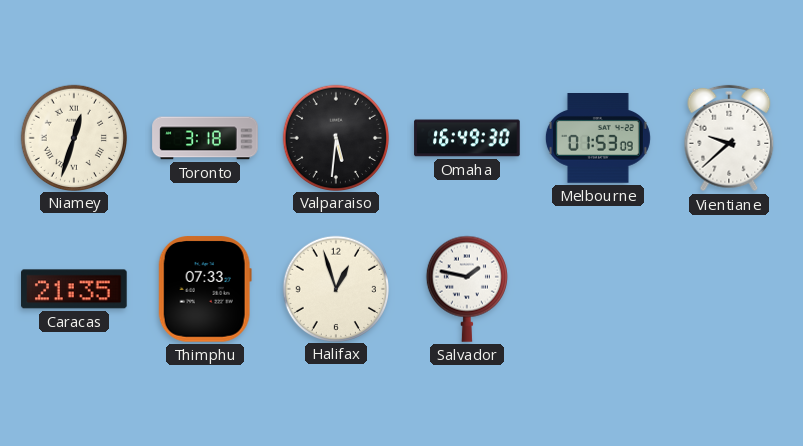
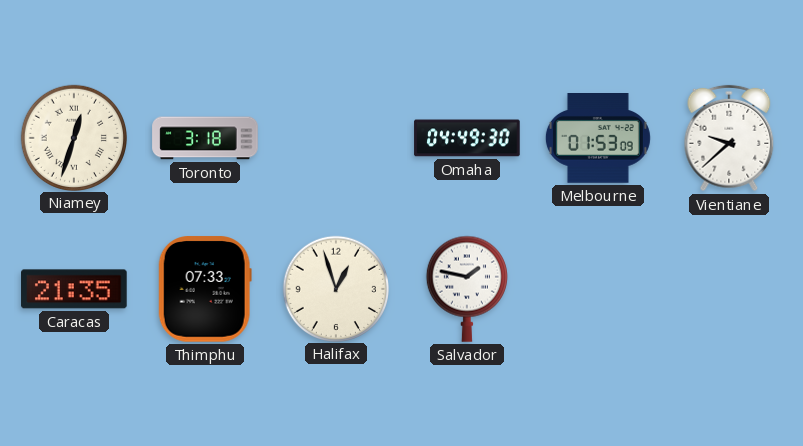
Valparaiso: 5:31 -> none
Omaha: 16:49 -> 04:49
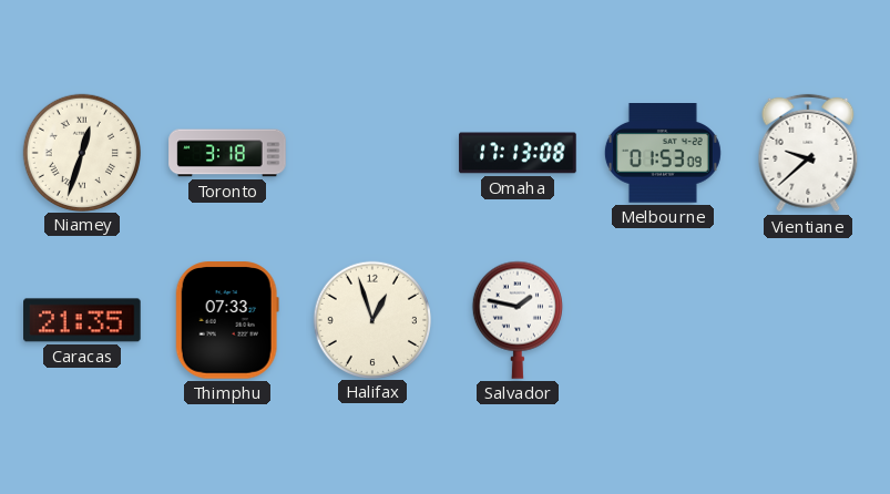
Omaha: 04:49 -> 17:13
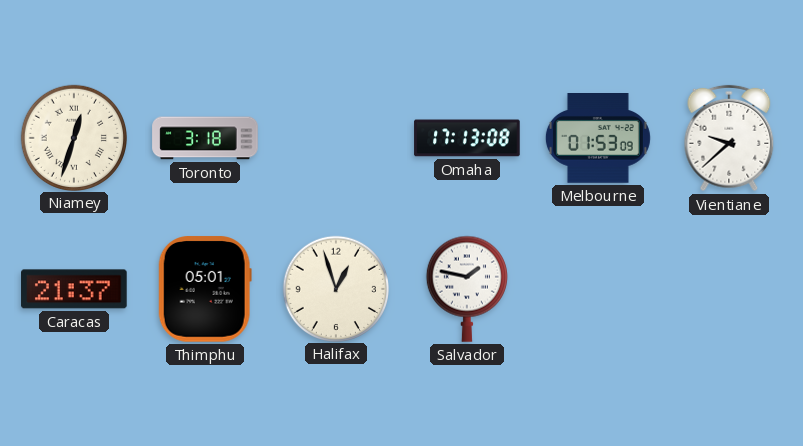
Caracas: 21:35 -> 21:37
Thimphu: 07:33 -> 05:01
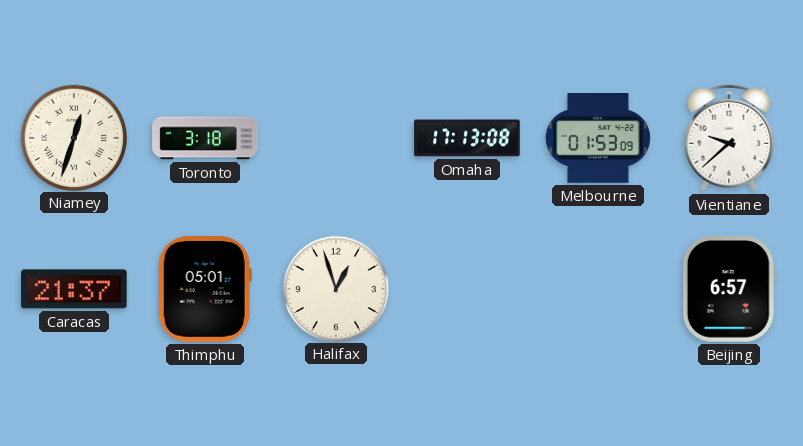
Salvador: 1:47 -> none
Beijing: none -> 6:57
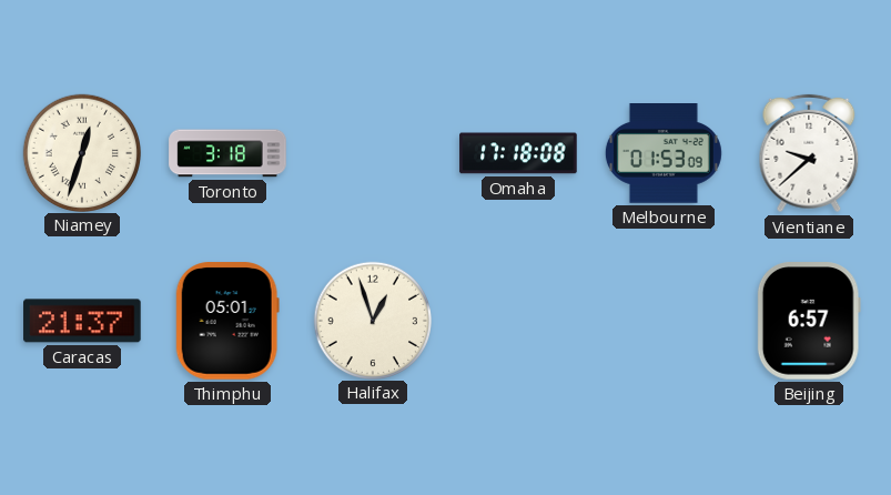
Omaha: 17:13 -> 17:18
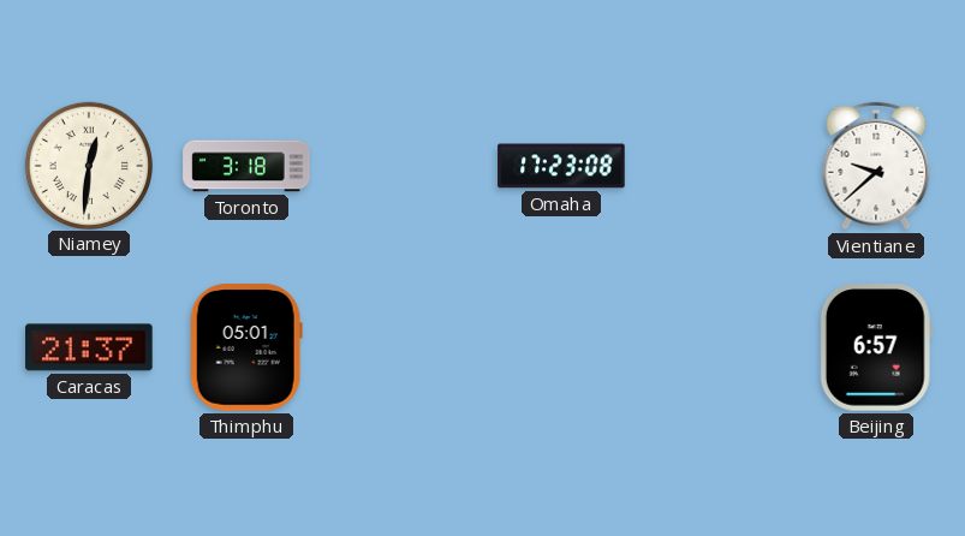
Niamey: 12:33 -> 12:31
Omaha: 17:18 -> 17:23
Melbourne: 01:53 -> none
Halifax: 12:57 -> none
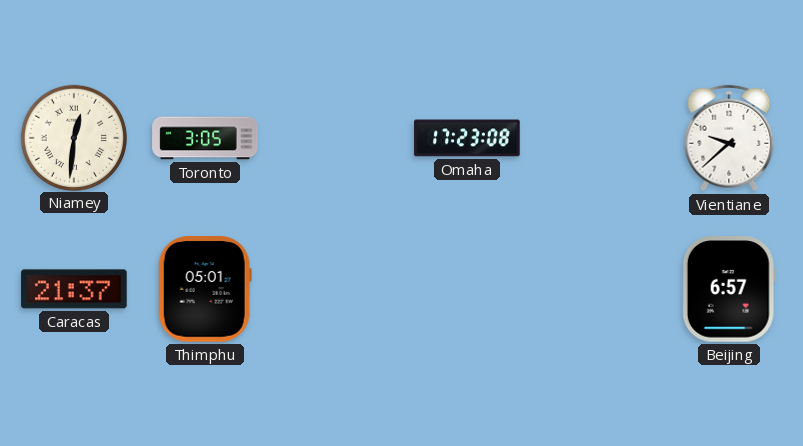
Toronto: 3:18 -> 3:05
